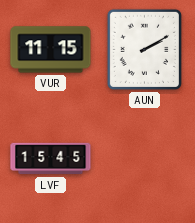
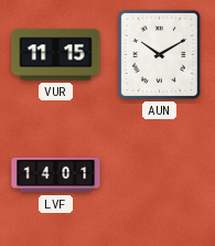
AUN: 2:10 -> 10:10
LVF: 15:45 -> 14:01
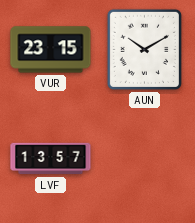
VUR: 11:15 -> 23:15
LVF: 14:01 -> 13:57
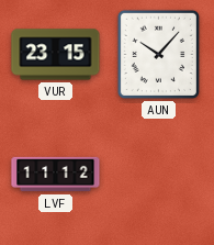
AUN: 10:10 -> 10:07
LVF: 13:57 -> 11:12
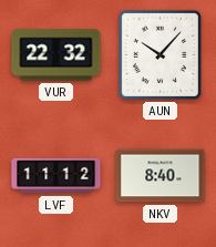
VUR: 23:15 -> 22:32
NKV: none -> 8:40
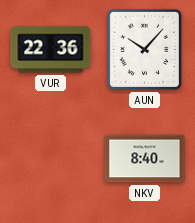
VUR: 22:32 -> 22:36
LVF: 11:12 -> none
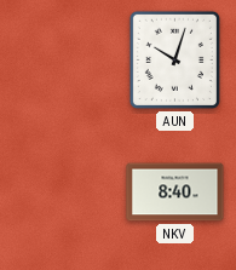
VUR: 22:36 -> none
AUN: 10:07 -> 10:03
